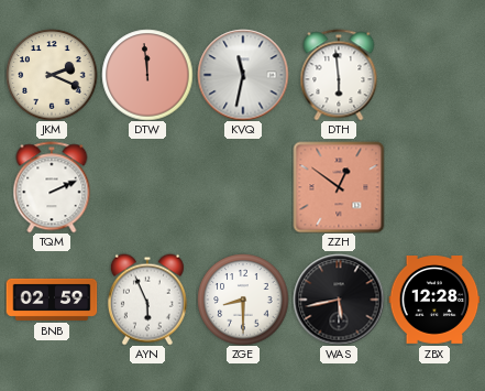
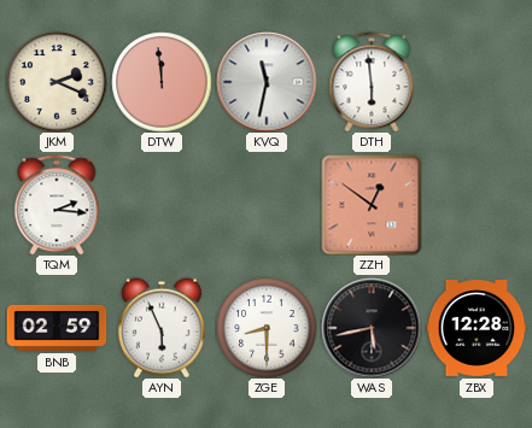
TQM: 2:11 -> 2:16
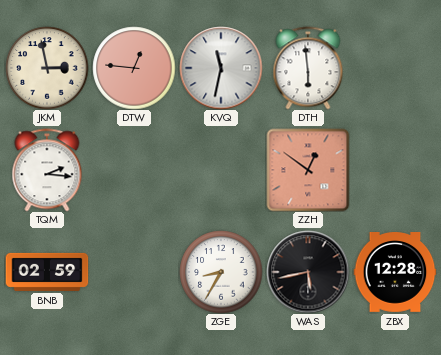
JKM: 2:19 -> 2:58
DTW: 11:59 -> 12:46
AYN: 5:56 -> none
ZGE: 8:30 -> 8:35
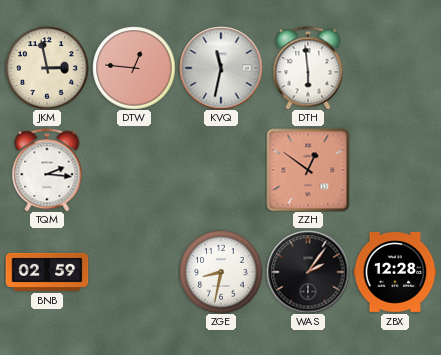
ZGE: 8:35 -> 8:32
WAS: 5:43 -> 2:06
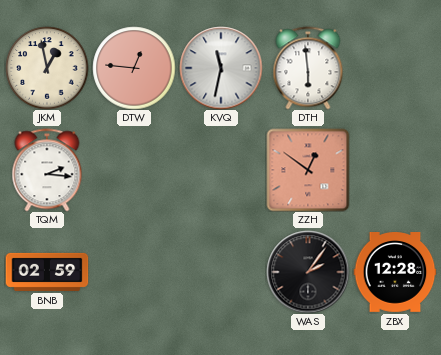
JKM: 2:58 -> 12:58
ZGE: 8:32 -> none
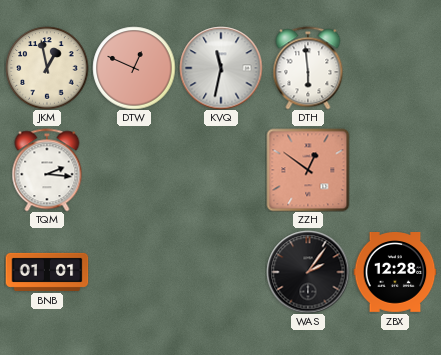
DTW: 12:46 -> 12:49
BNB: 02:59 -> 01:01
